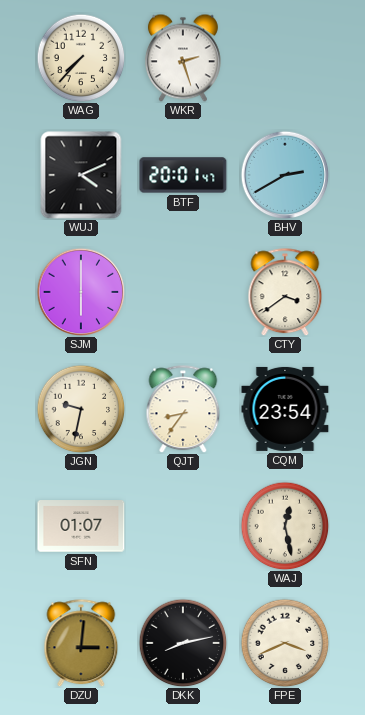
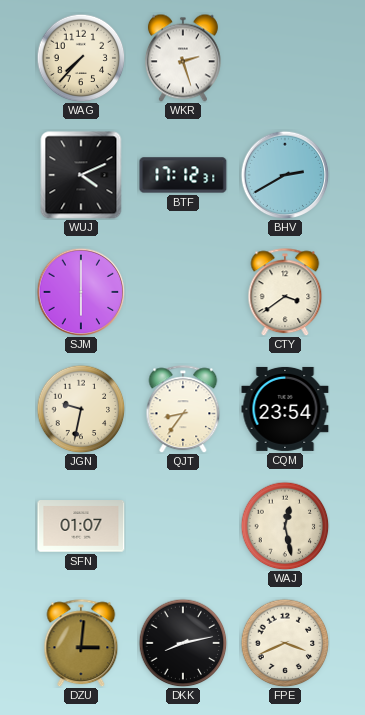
BTF: 20:01 -> 17:12
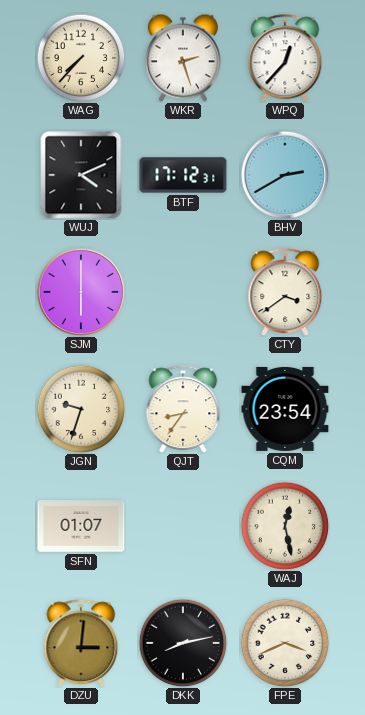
WPQ: none -> 12:37
JGN: 9:32 -> 9:33
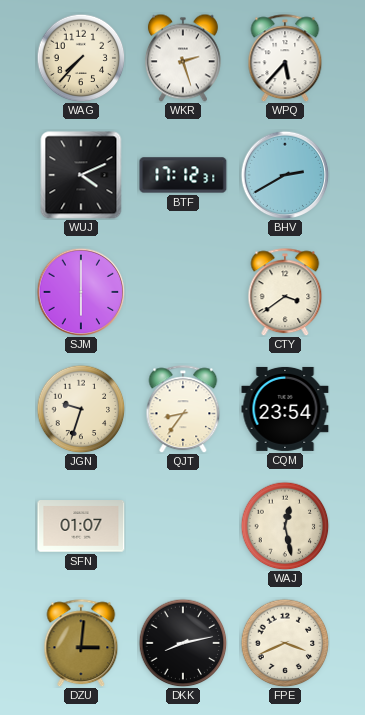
WPQ: 12:37 -> 5:37
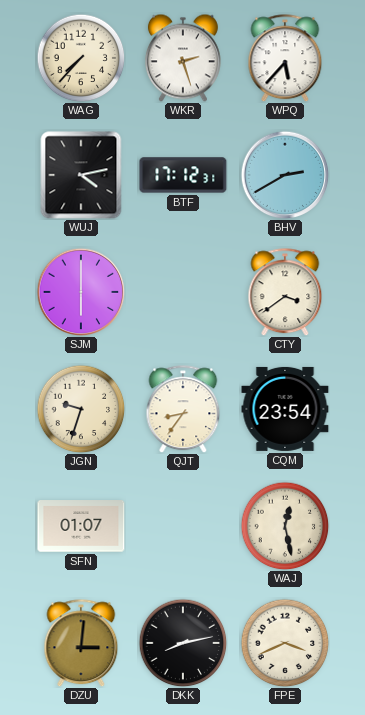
WUJ: 4:11 -> 4:13
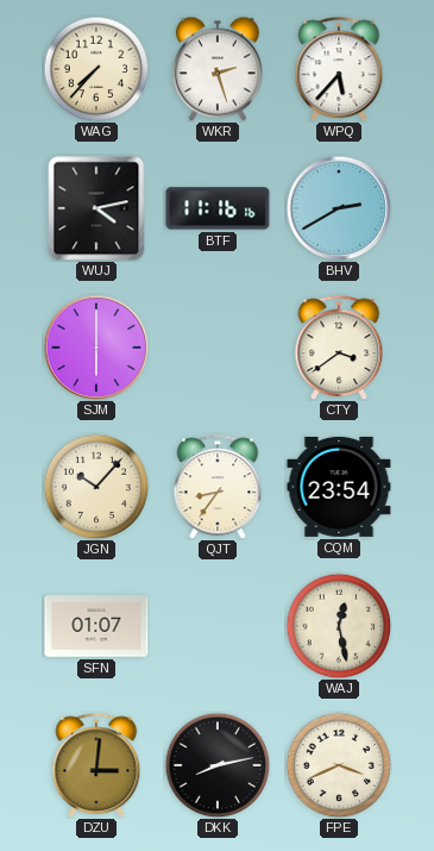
BTF: 17:12 -> 11:16
JGN: 9:33 -> 10:07
